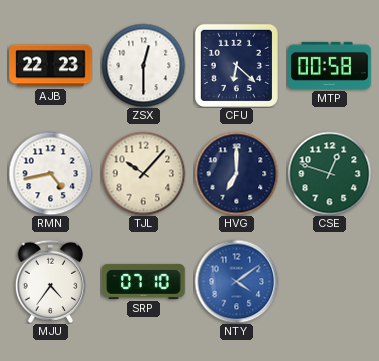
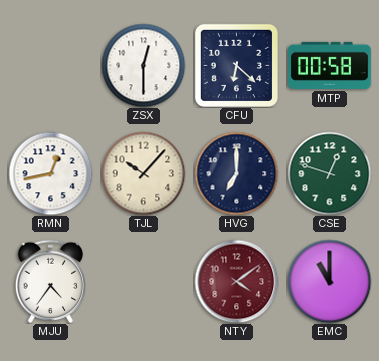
AJB: 22:23 -> none
RMN: 4:43 -> 12:43
SRP: 07:10 -> none
NTY dial: blue -> burgundy
EMC: none -> 11:00
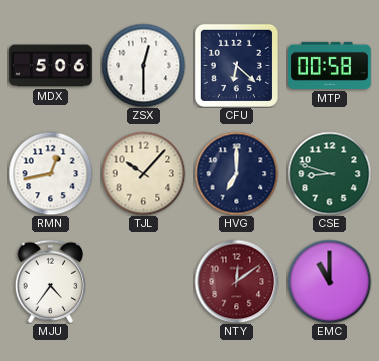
MDX: none -> 5:06
CSE: 12:48 -> 8:48
NTY: 4:09 -> 12:09
